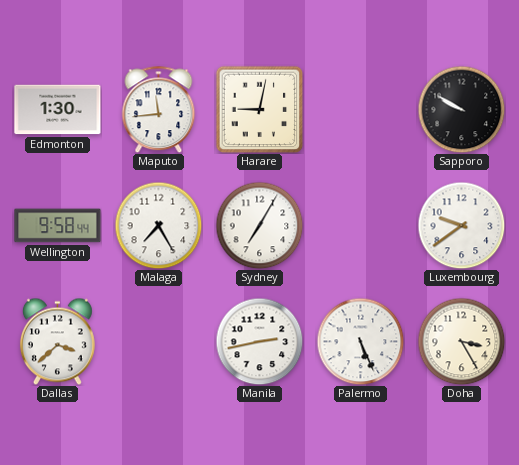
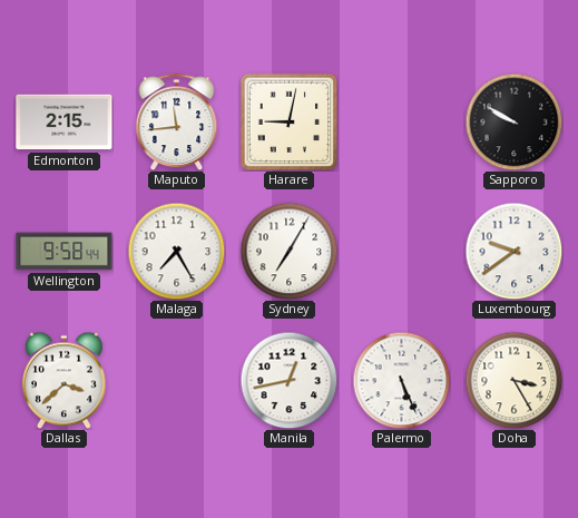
Edmonton: 1:30 -> 2:15
Manila: 2:43 -> 12:43
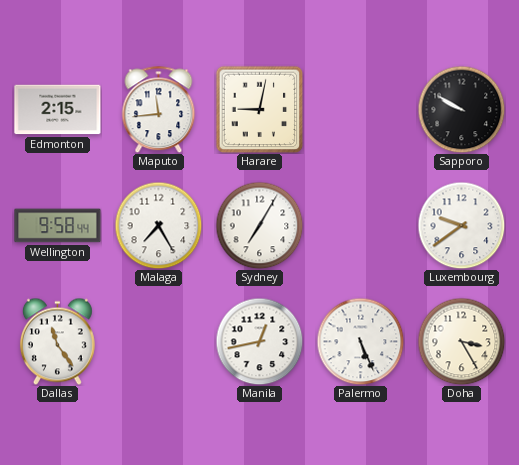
Dallas: 3:38 -> 11:24
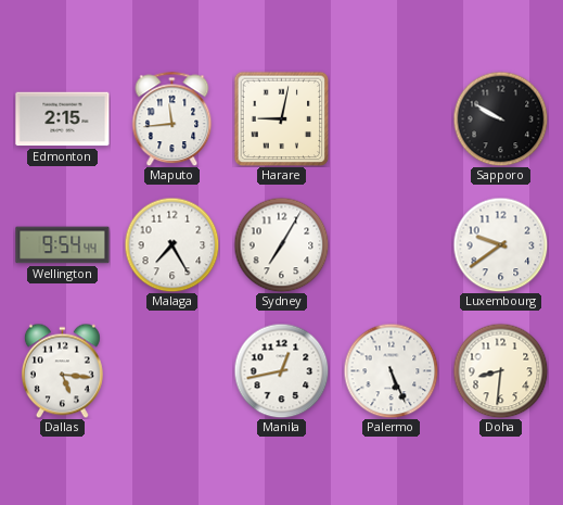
Wellington: 9:58 -> 9:54
Dallas: 11:24 -> 5:16
Doha: 3:25 -> 8:31
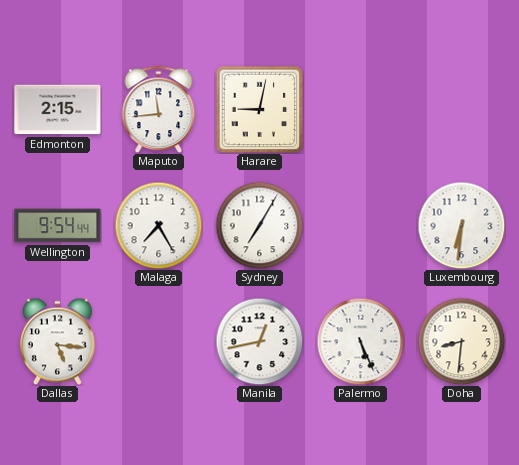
Sapporo: 9:50 -> none
Luxembourg: 9:39 -> 6:31
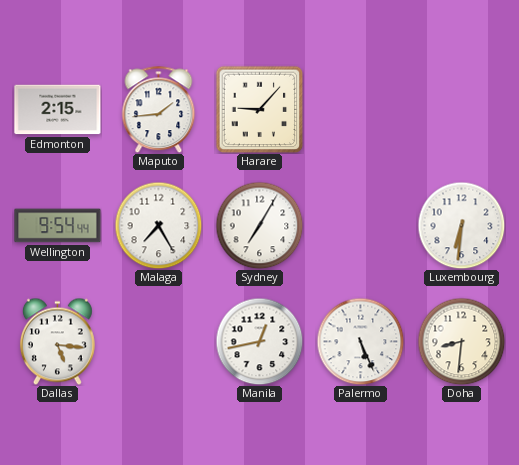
Maputo: 11:44 -> 1:44
Harare: 9:02 -> 9:07
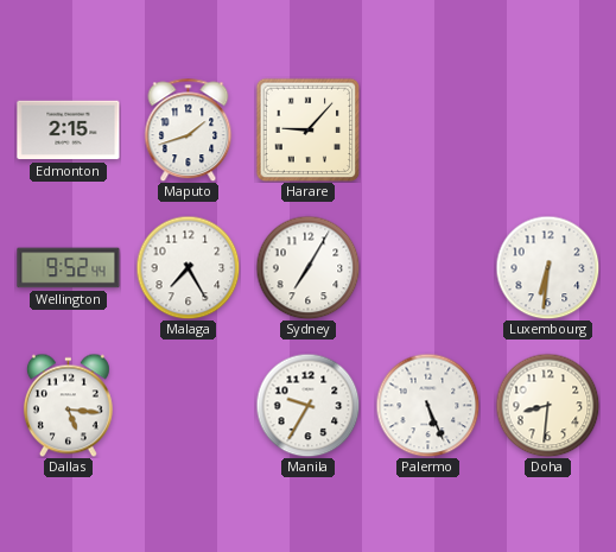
Maputo: 1:44 -> 1:42
Wellington: 9:54 -> 9:52
Manila: 12:43 -> 9:35
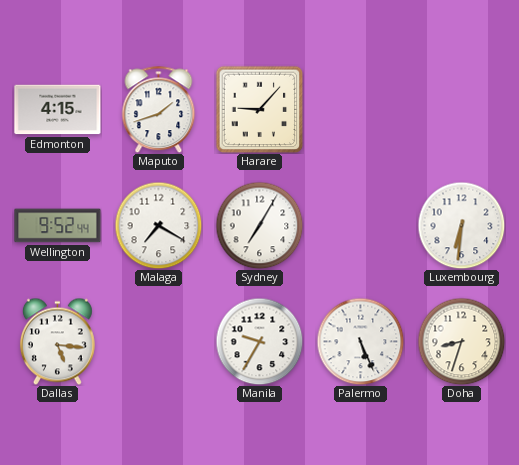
Edmonton: 2:15 -> 4:15
Malaga: 7:25 -> 7:20
Doha: 8:31 -> 8:33
